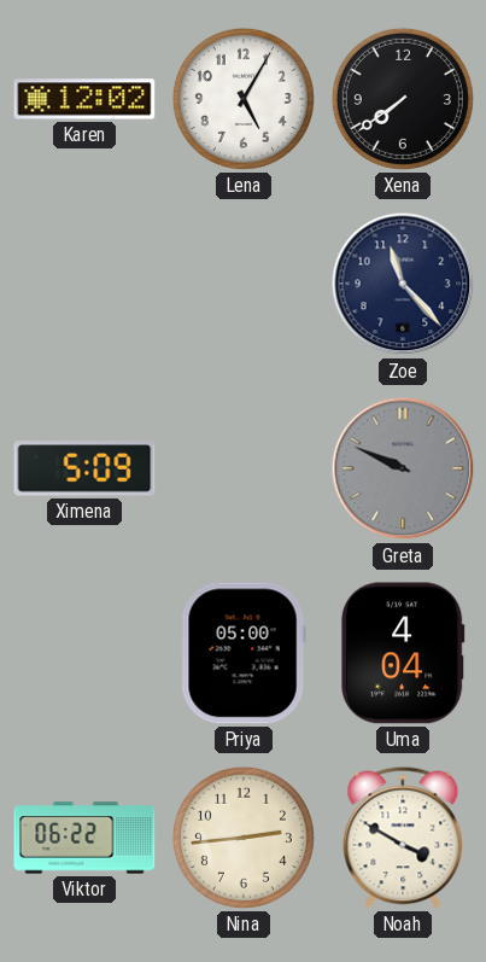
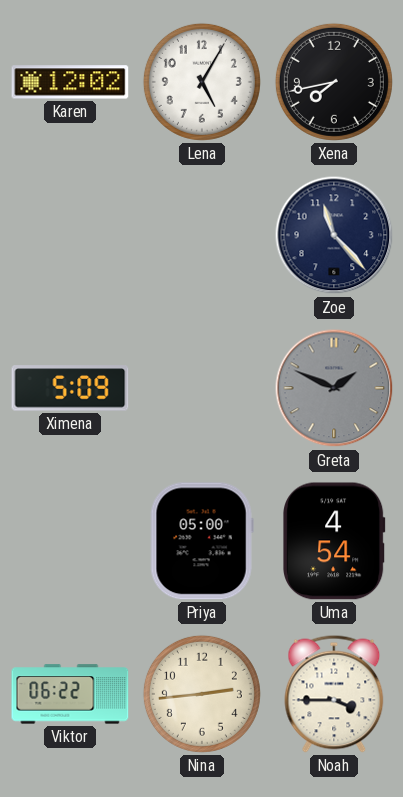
Xena: 7:39 -> 7:43
Greta: 9:49 -> 1:49
Uma: 4:04 -> 4:54
Noah: 3:50 -> 3:45
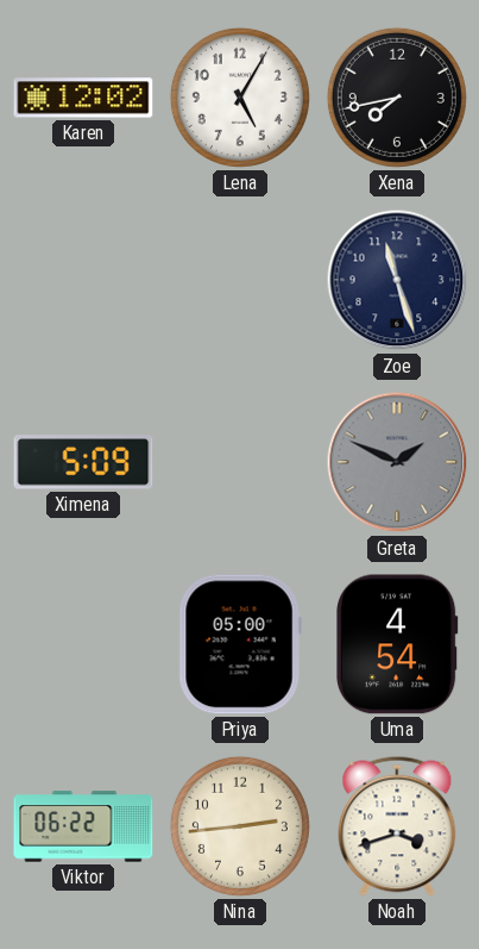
Zoe: 11:23 -> 11:27
Noah: 3:45 -> 3:42
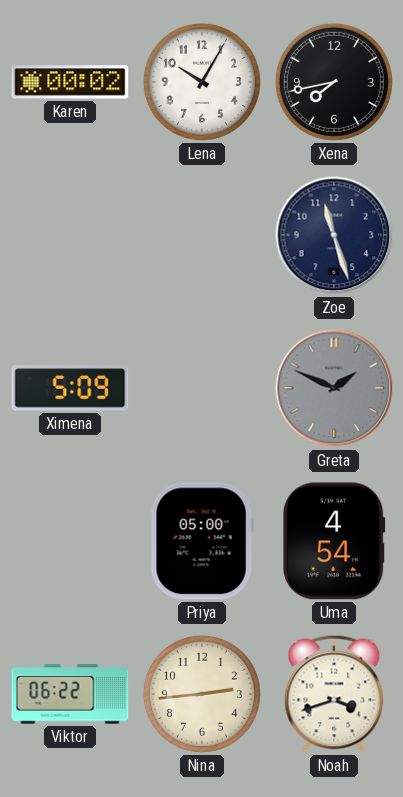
Karen: 12:02 -> 00:02
Lena: 5:05 -> 10:05
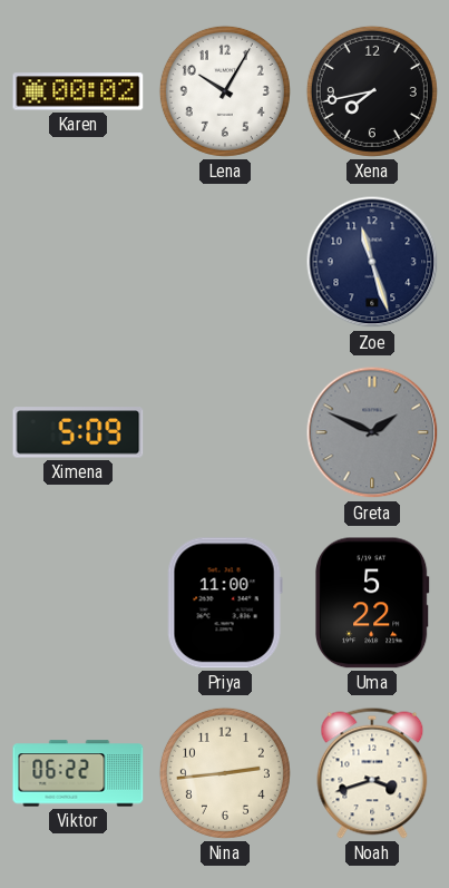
Priya: 05:00 -> 11:00
Uma: 4:54 -> 5:22
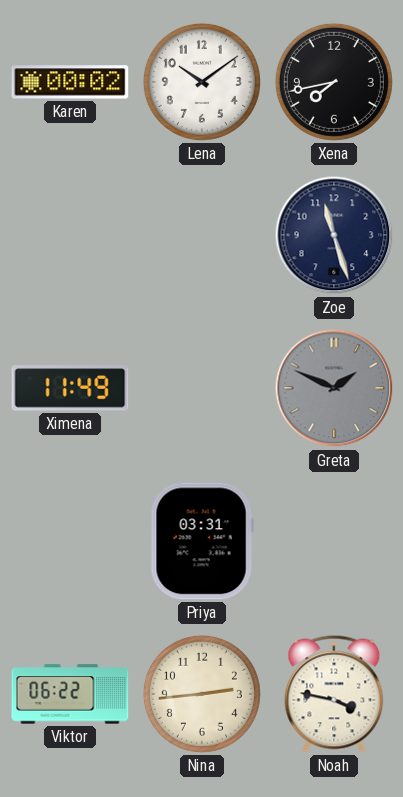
Lena: 10:05 -> 10:09
Ximena: 5:09 -> 11:49
Priya: 11:00 -> 03:31
Uma: 5:22 -> none
Noah: 3:42 -> 3:47
